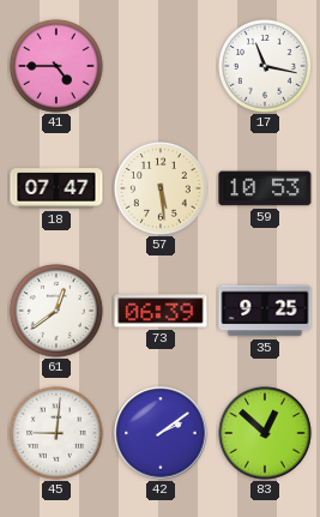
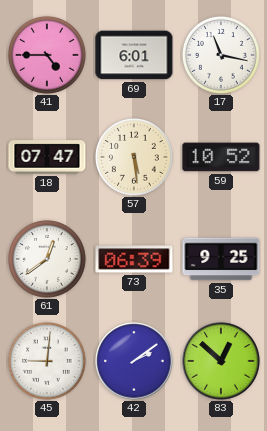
69: none -> 6:01
59: 10:53 -> 10:52
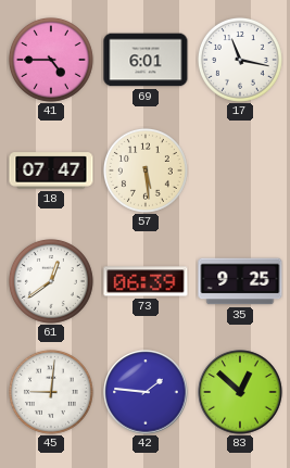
59: 10:52 -> none
42: 2:09 -> 1:46
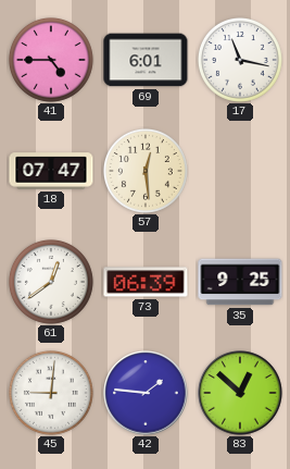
57: 5:29 -> 12:29
